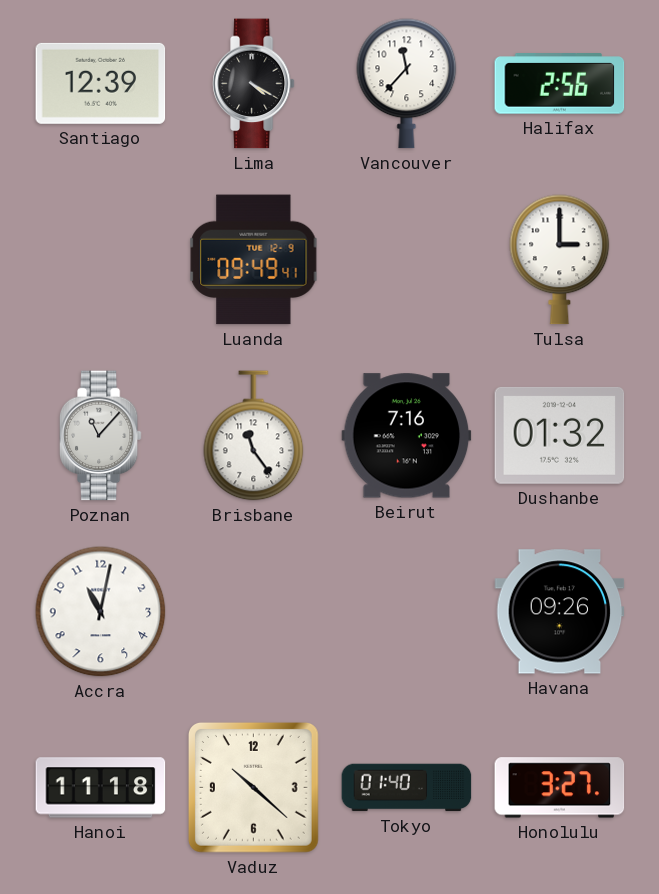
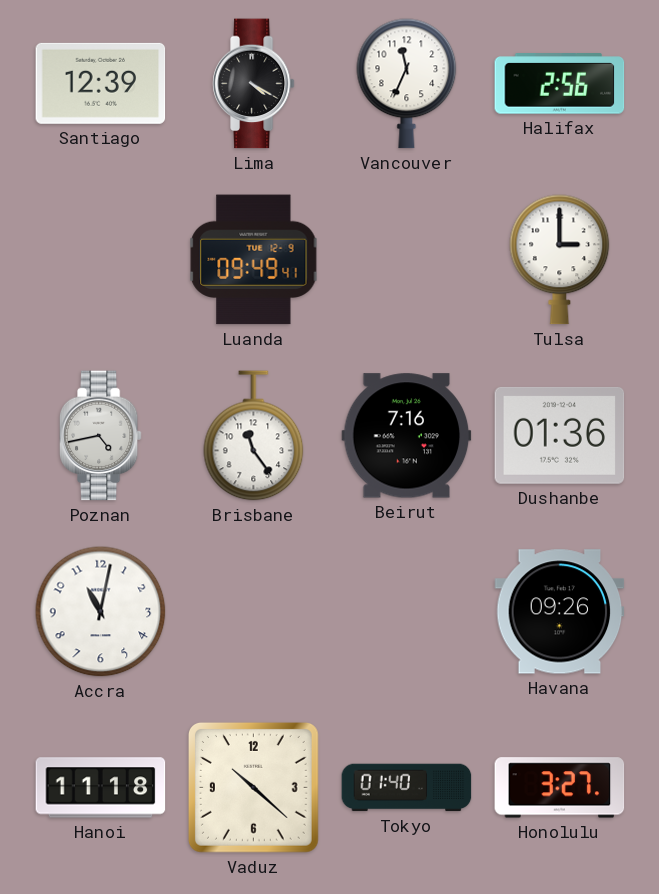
Vancouver: 11:37 -> 11:34
Poznan: 11:07 -> 4:43
Dushanbe: 01:32 -> 01:36
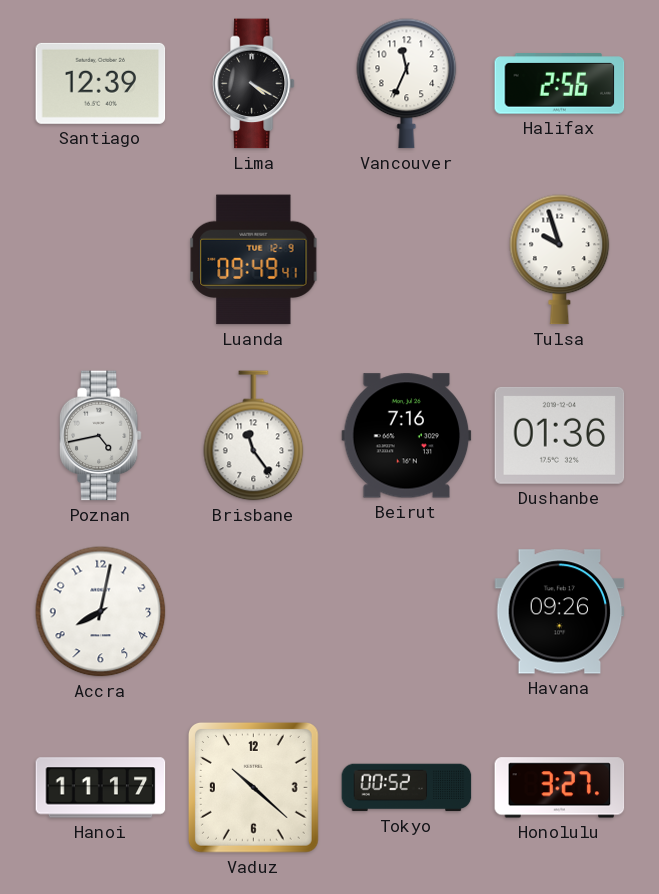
Tulsa: 3:00 -> 9:57
Accra: 11:02 -> 8:02
Hanoi: 11:18 -> 11:17
Tokyo: 01:40 -> 00:52
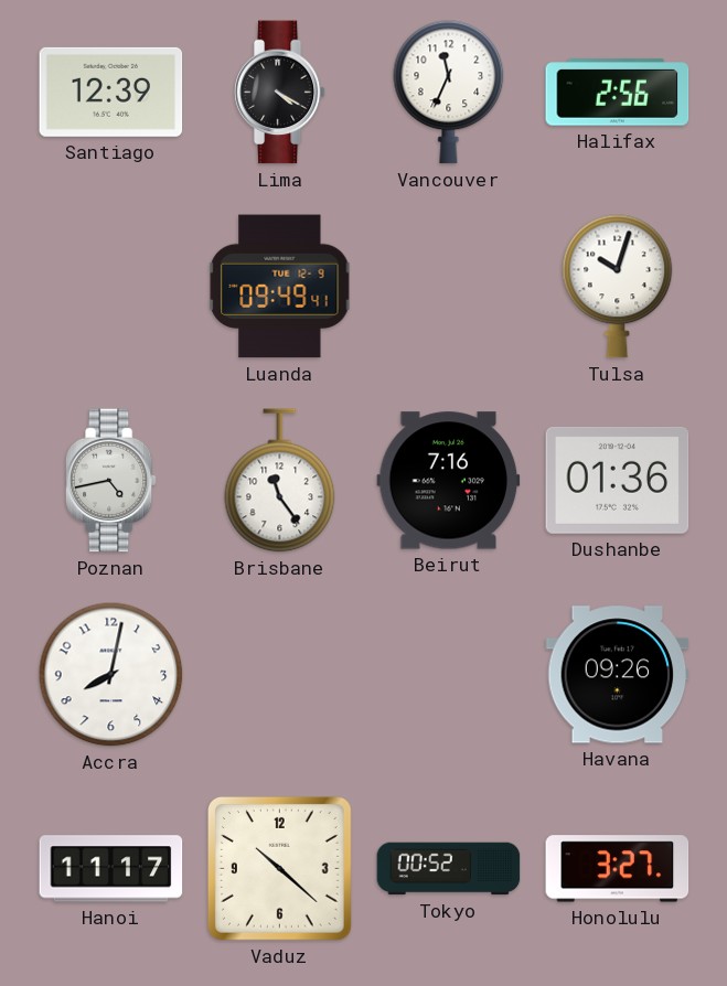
Tulsa: 9:57 -> 10:03
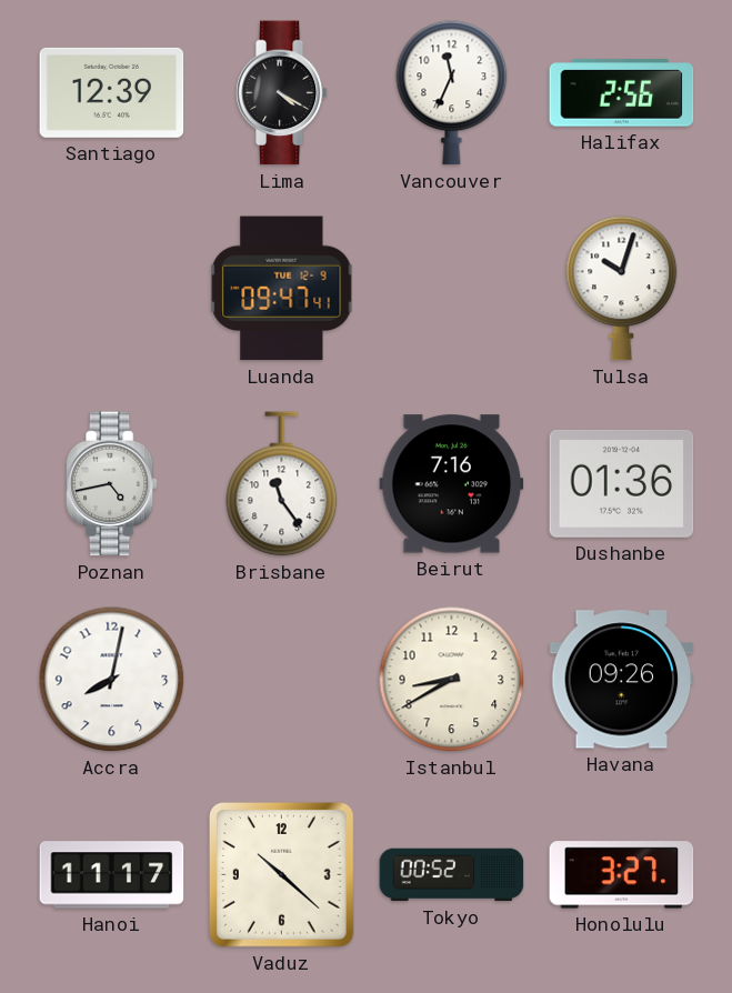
Luanda: 09:49 -> 09:47
Istanbul: none -> 8:40
